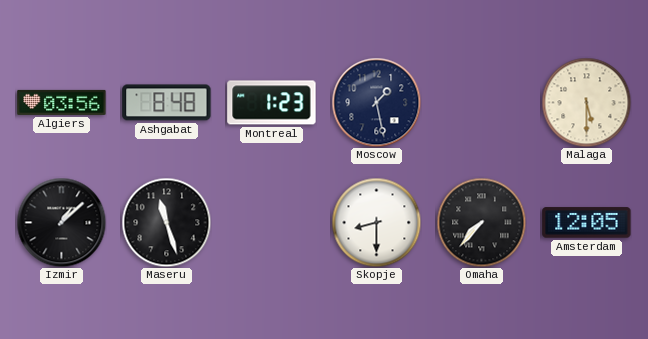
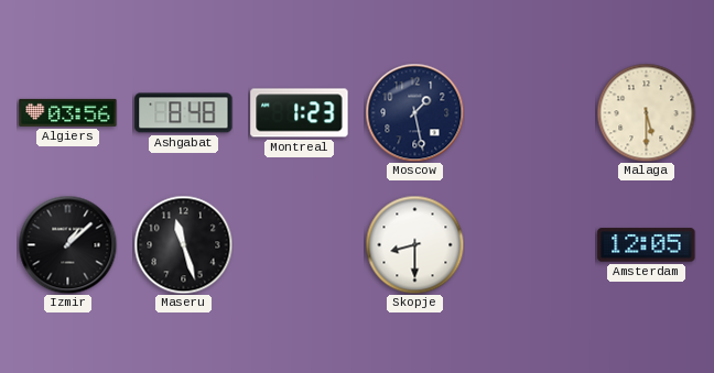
Omaha: 7:37 -> none
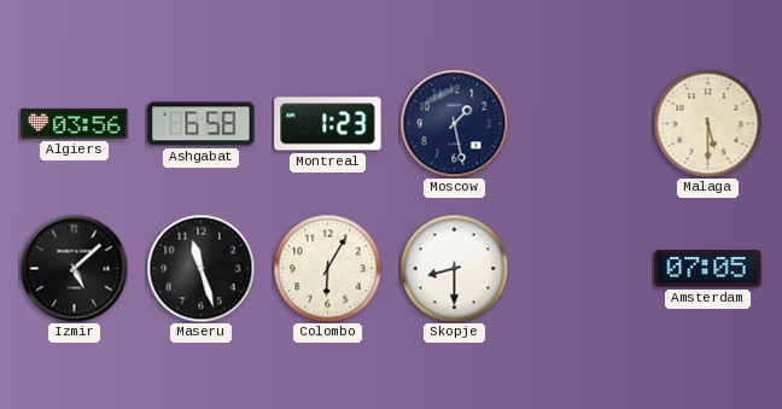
Ashgabat: 8:48 -> 6:58
Izmir: 1:08 -> 5:08
Colombo: none -> 6:05
Amsterdam: 12:05 -> 07:05
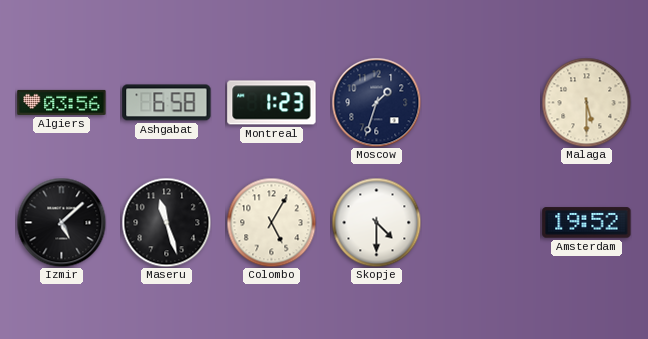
Moscow: 1:28 -> 1:33
Colombo: 6:05 -> 5:05
Skopje: 8:30 -> 4:30
Amsterdam: 07:05 -> 19:52
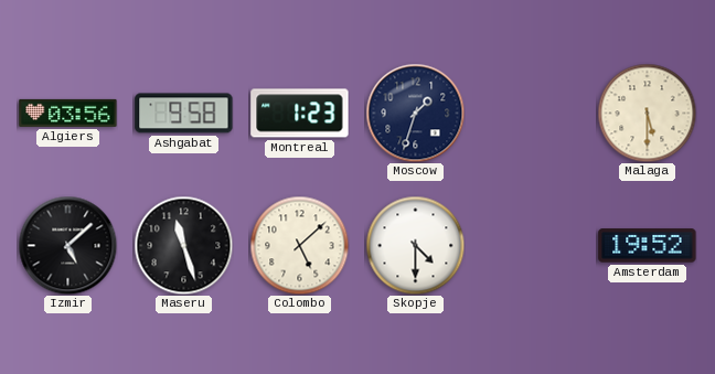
Ashgabat: 6:58 -> 9:58
Colombo: 5:05 -> 5:08
